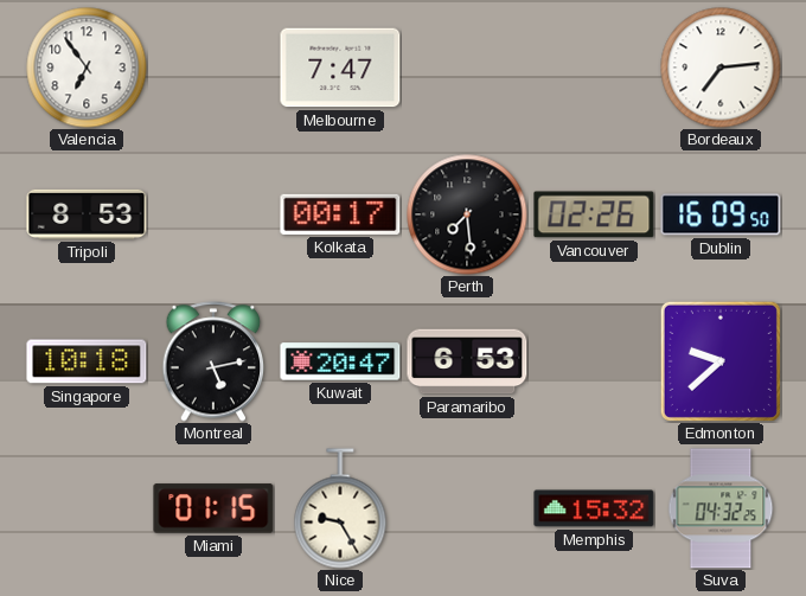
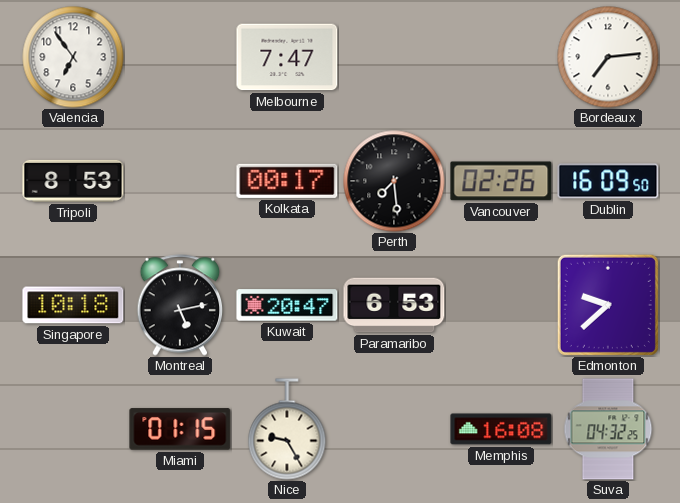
Memphis: 15:32 -> 16:08
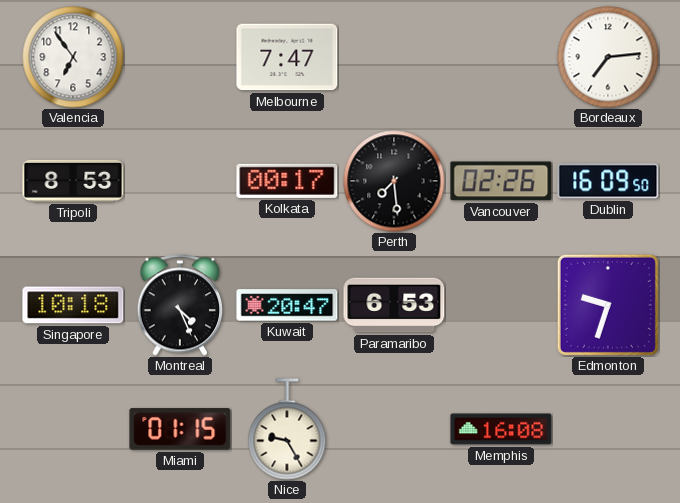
Montreal: 5:13 -> 4:26
Edmonton: 9:38 -> 9:33
Suva: 04:32 -> none
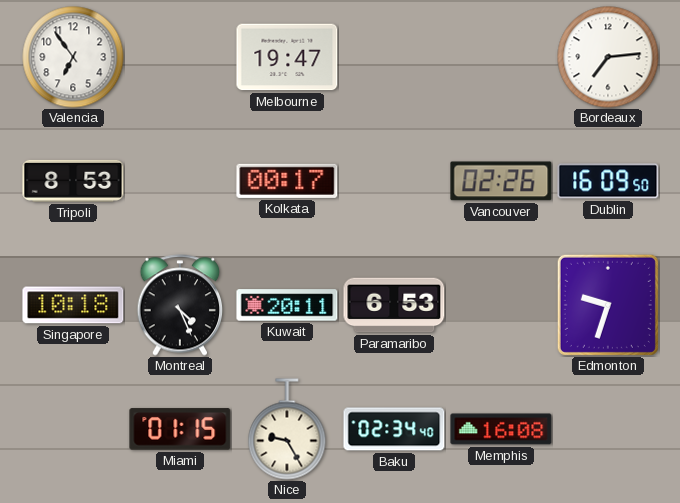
Melbourne: 7:47 -> 19:47
Perth: 7:29 -> none
Kuwait: 20:47 -> 20:11
Baku: none -> 02:34
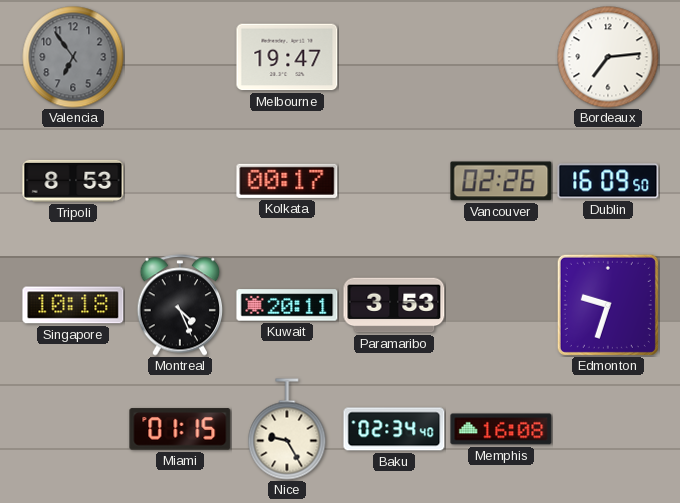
Valencia dial: white -> grey
Paramaribo: 6:53 -> 3:53
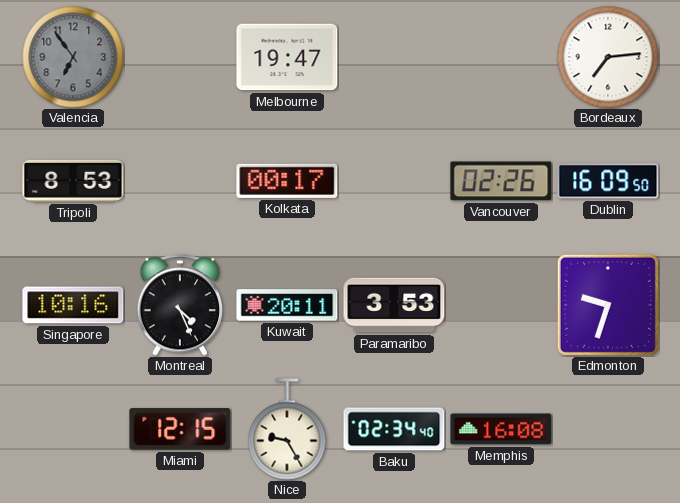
Singapore: 10:18 -> 10:16
Miami: 01:15 -> 12:15
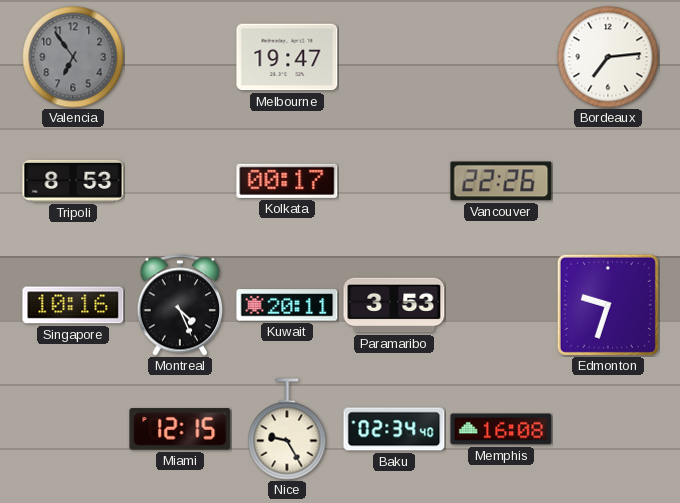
Vancouver: 02:26 -> 22:26
Dublin: 16:09 -> none
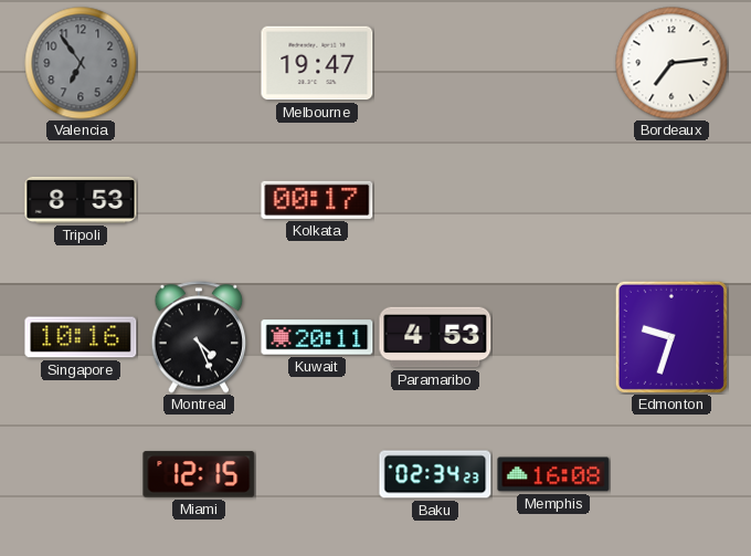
Vancouver: 22:26 -> none
Paramaribo: 3:53 -> 4:53
Nice: 9:25 -> none
Baku: 02:34:40 -> 02:34:23
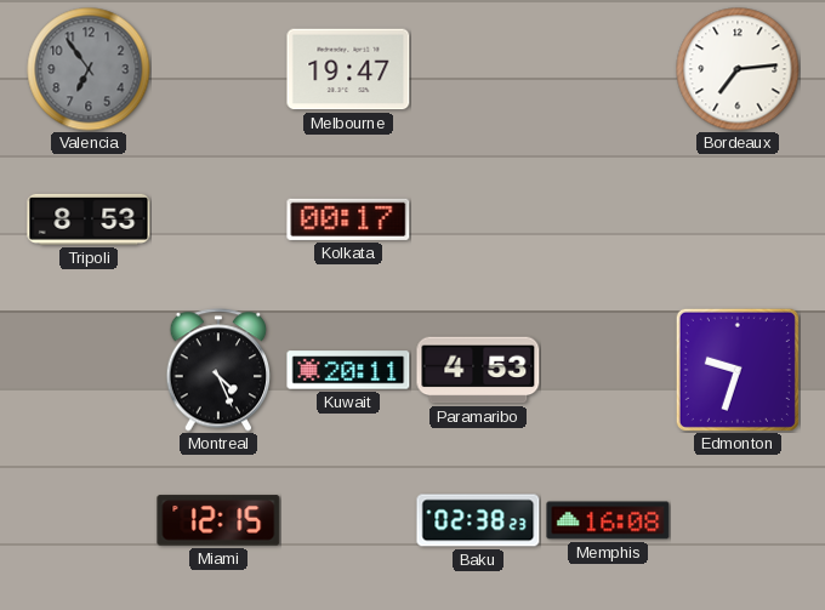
Singapore: 10:16 -> none
Baku: 02:34 -> 02:38
